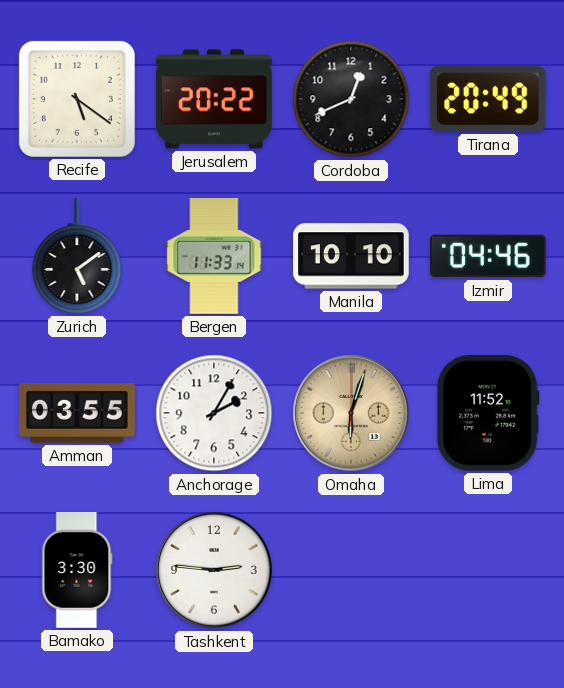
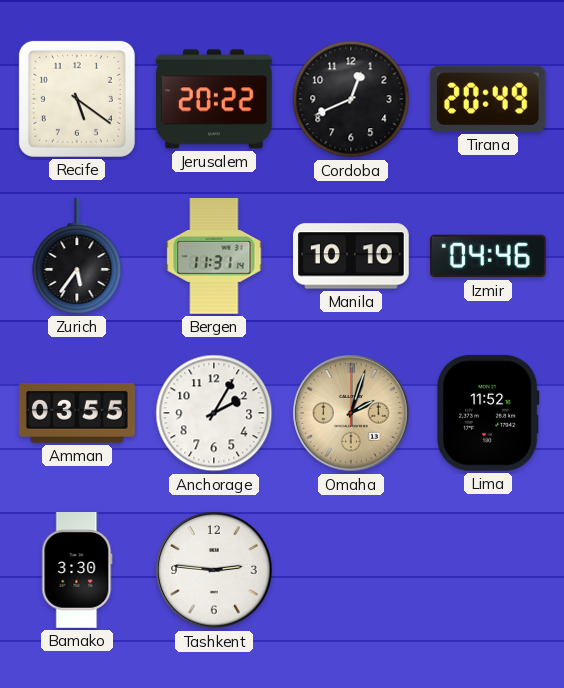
Zurich: 5:09 -> 5:36
Bergen: 11:33 -> 11:31
Omaha: 6:03 -> 2:03
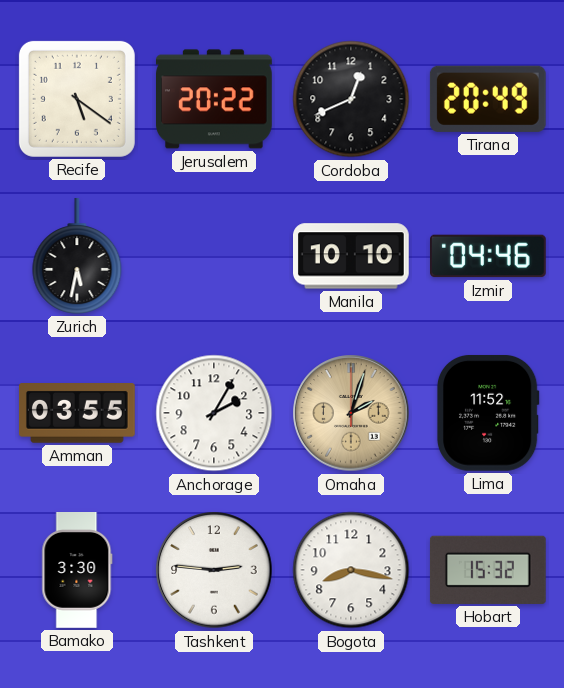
Zurich: 5:36 -> 5:32
Bergen: 11:31 -> none
Bogota: none -> 8:17
Hobart: none -> 15:32
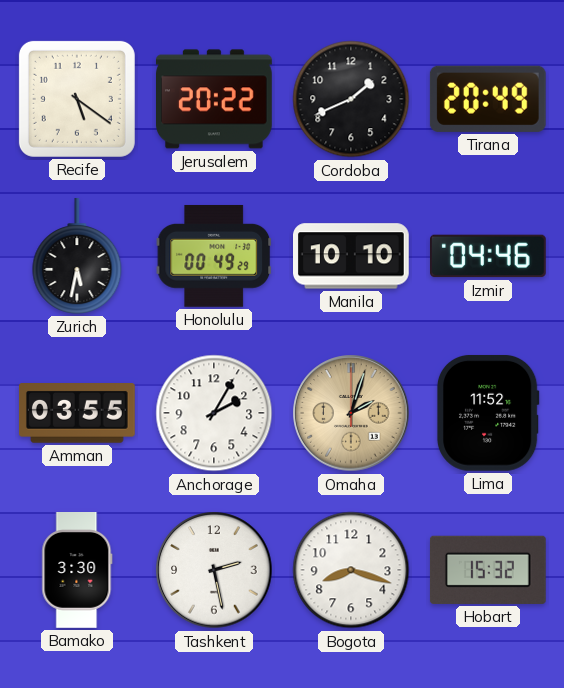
Cordoba: 12:41 -> 1:41
Honolulu: none -> 00:49
Tashkent: 2:46 -> 2:28
Bogota: 8:17 -> 8:18
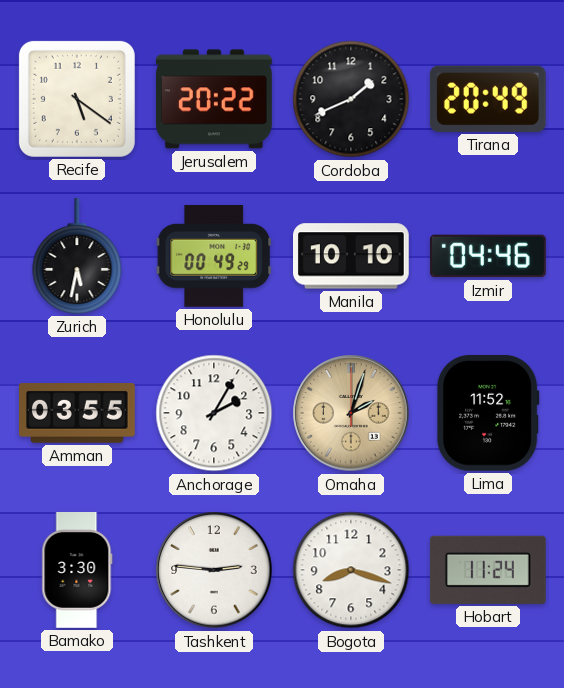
Tashkent: 2:28 -> 2:46
Hobart: 15:32 -> 11:24
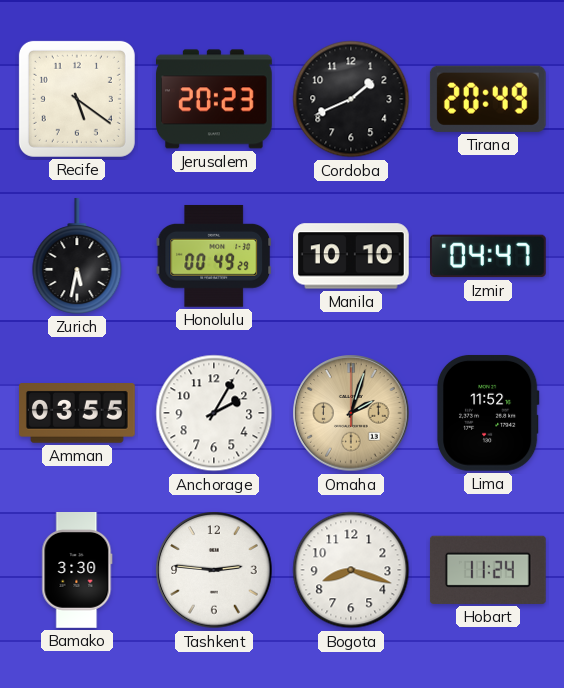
Jerusalem: 20:22 -> 20:23
Izmir: 04:46 -> 04:47
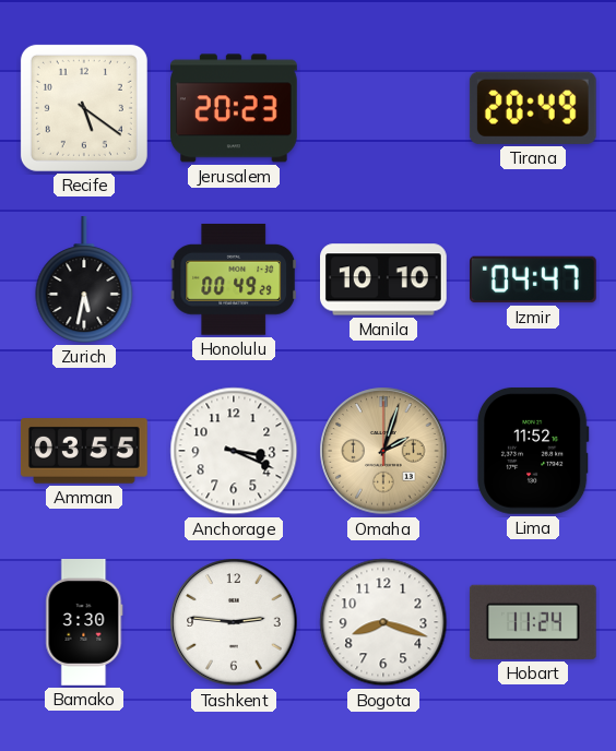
Cordoba: 1:41 -> none
Anchorage: 2:05 -> 3:19
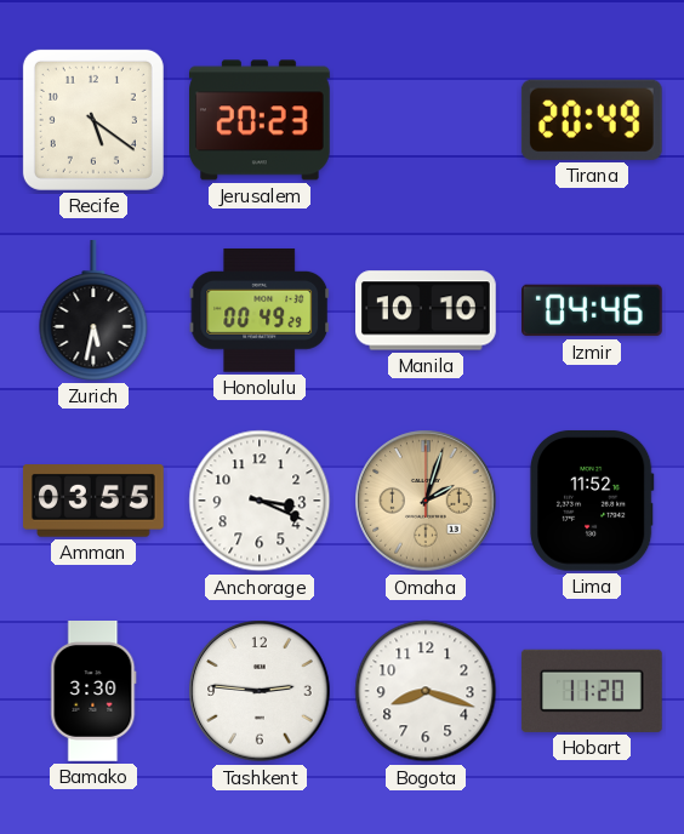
Izmir: 04:47 -> 04:46
Hobart: 11:24 -> 11:20
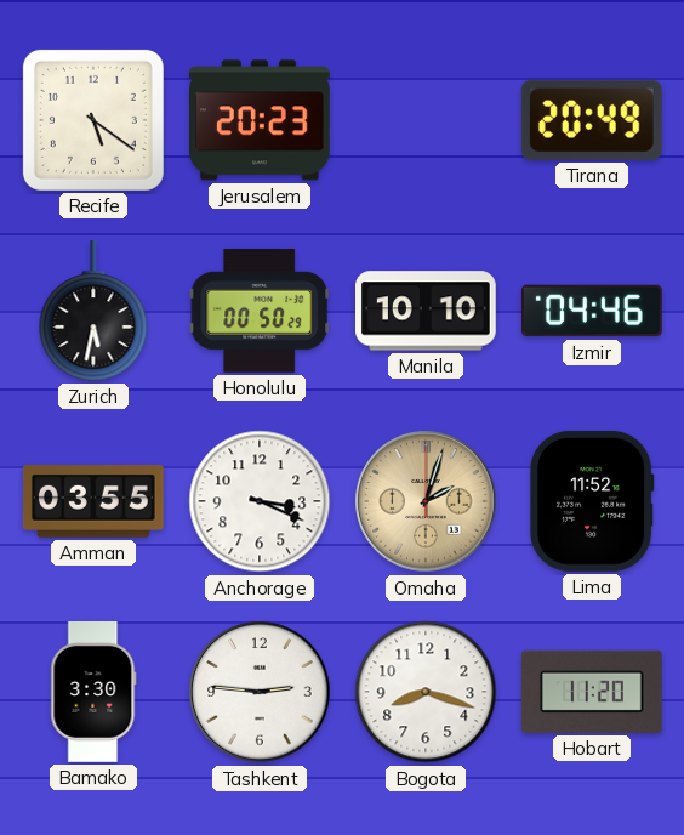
Honolulu: 00:49 -> 00:50
